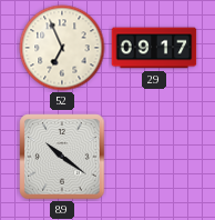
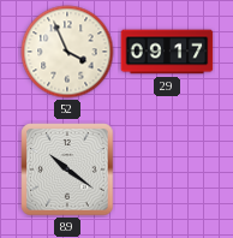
52: 6:56 -> 3:56
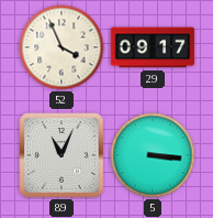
89: 10:21 -> 11:04
5: none -> 3:16
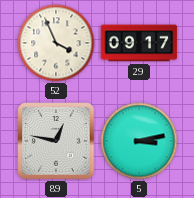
89: 11:04 -> 12:47
5: 3:16 -> 3:13
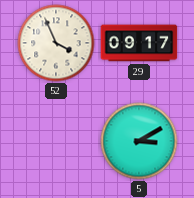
89: 12:47 -> none
5: 3:13 -> 3:10
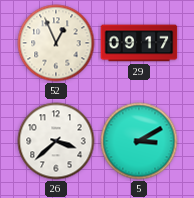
52: 3:56 -> 12:56
26: none -> 3:38
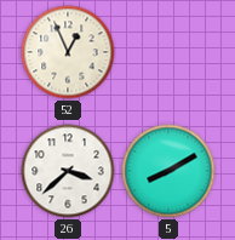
29: 09:17 -> none
5: 3:10 -> 8:10
